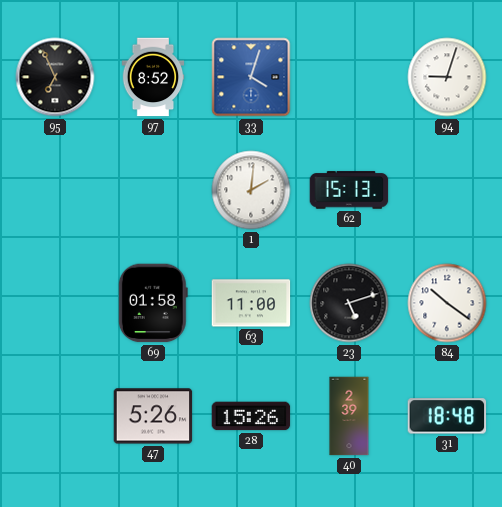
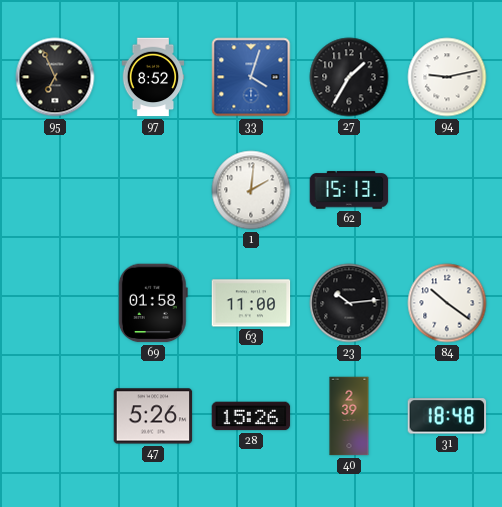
27: none -> 1:35
94: 9:03 -> 9:13
23: 5:12 -> 10:14
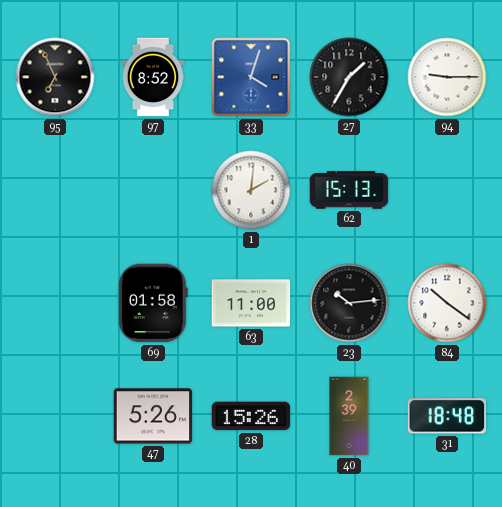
94: 9:13 -> 9:15
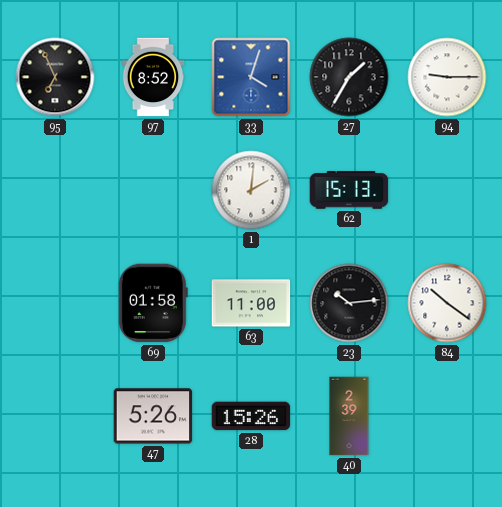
31: 18:48 -> none
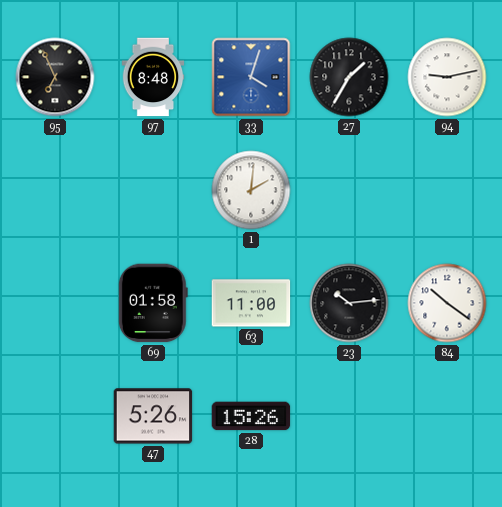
97: 8:52 -> 8:48
94: 9:15 -> 9:13
62: 15:13 -> none
40: 2:39 -> none
